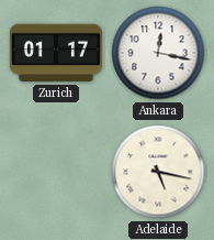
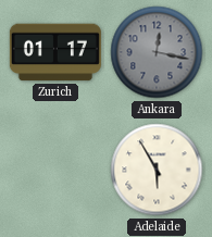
Ankara dial: white -> grey
Adelaide: 5:17 -> 5:55
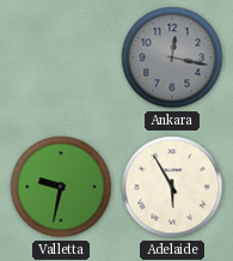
Zurich: 01:17 -> none
Valletta: none -> 9:32
